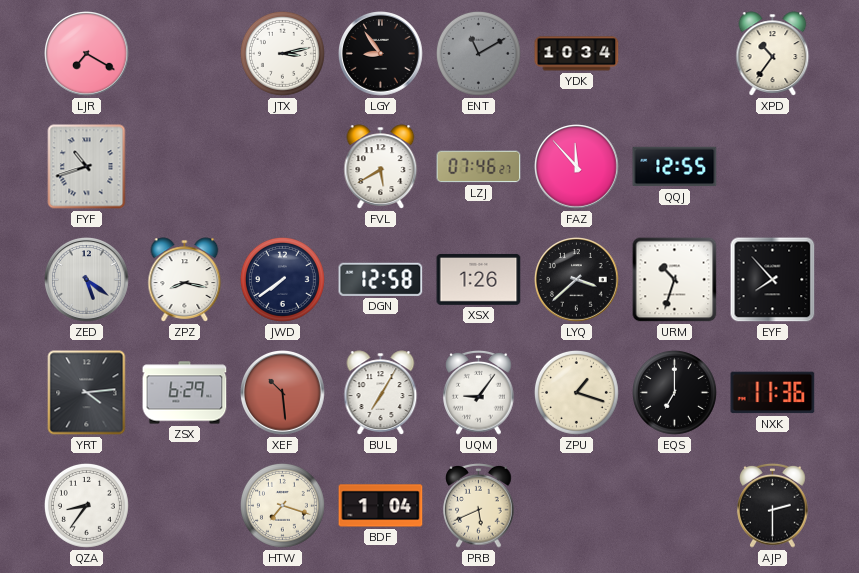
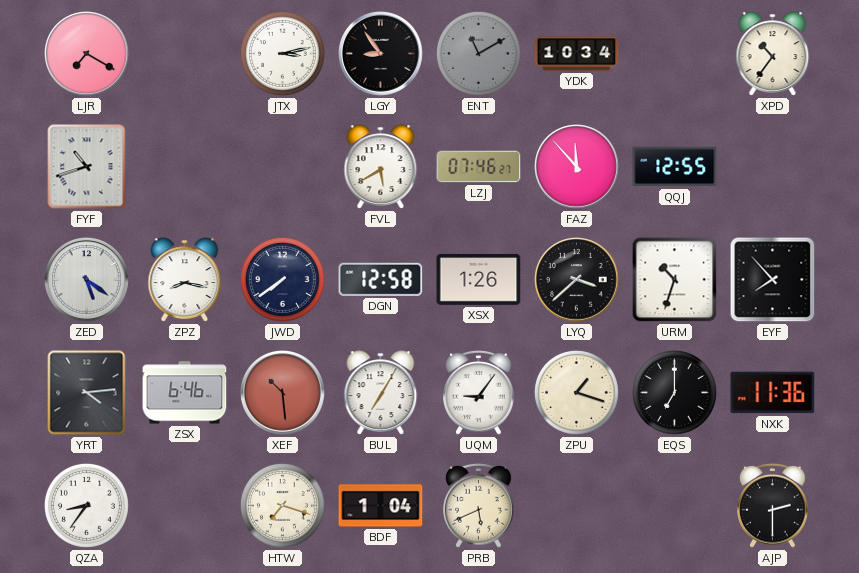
ZSX: 6:29 -> 6:46
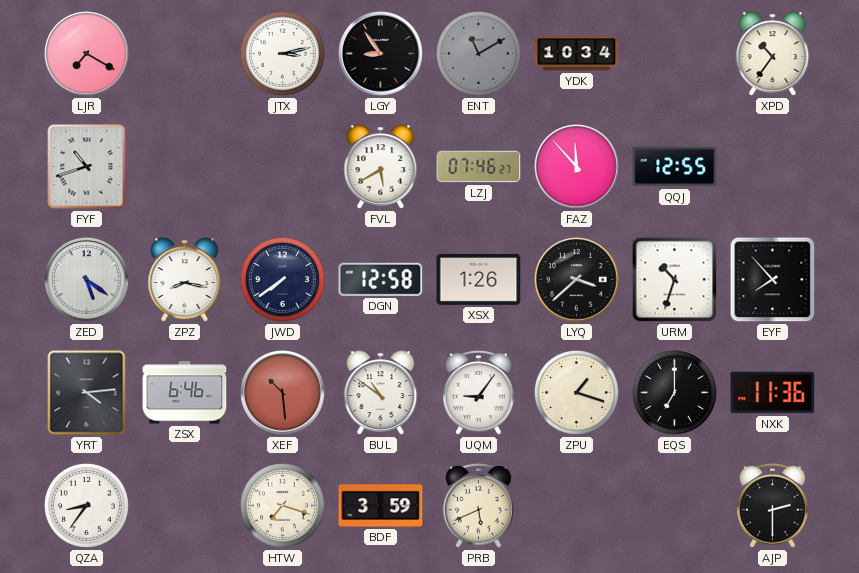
BUL: 7:05 -> 10:51
BDF: 1:04 -> 3:59
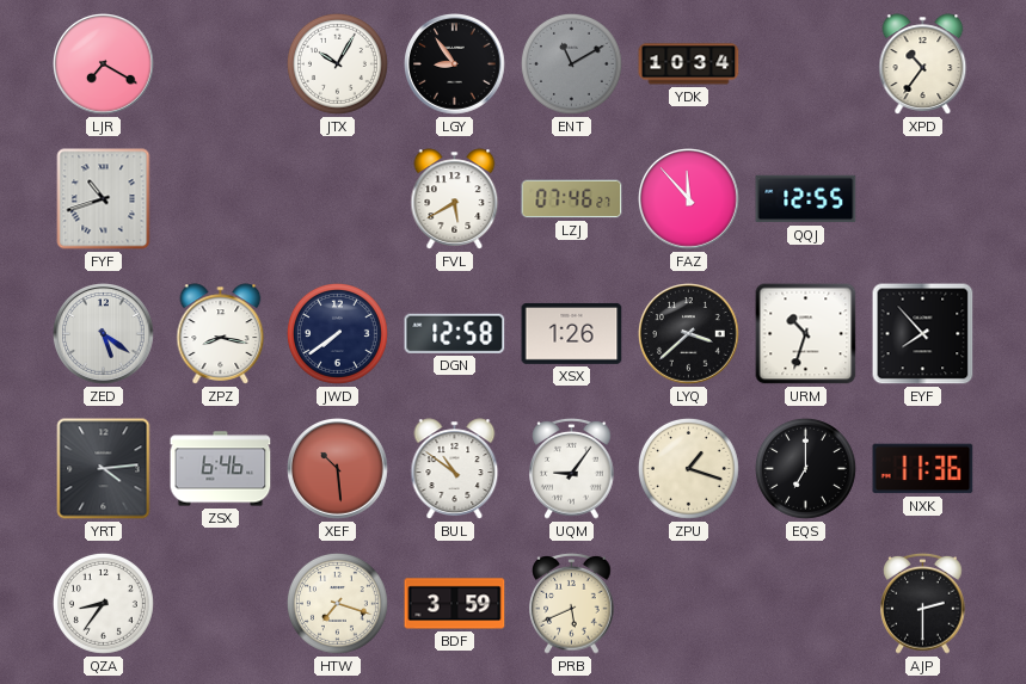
JTX: 3:13 -> 10:05
